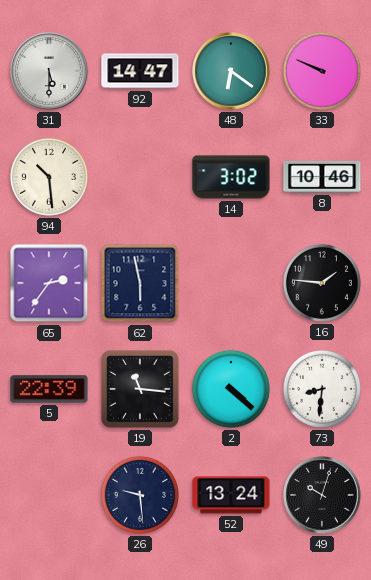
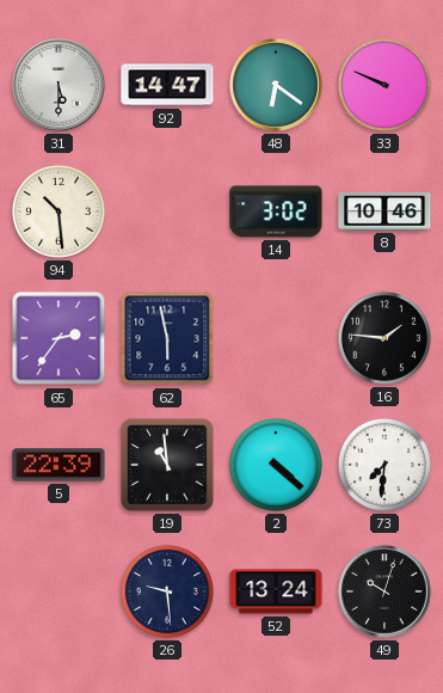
19: 11:16 -> 10:59
73: 8:31 -> 7:31
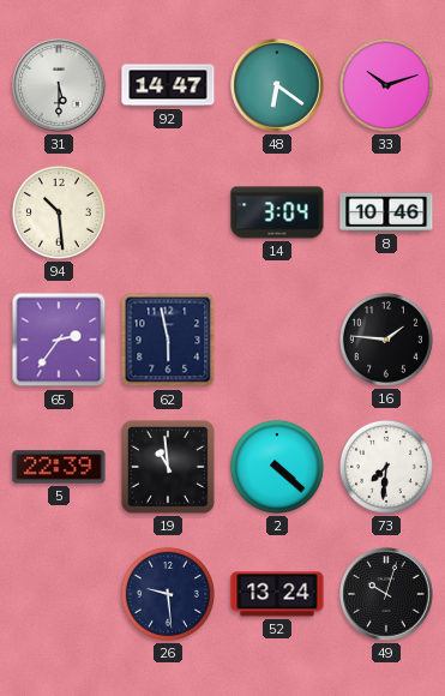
33: 9:49 -> 10:12
14: 3:02 -> 3:04
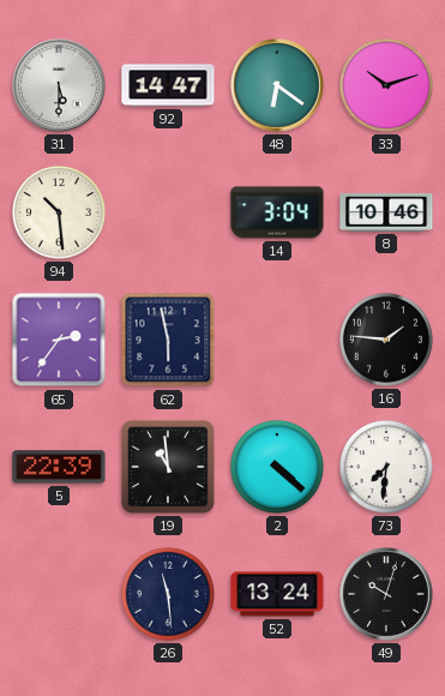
26: 9:29 -> 11:29
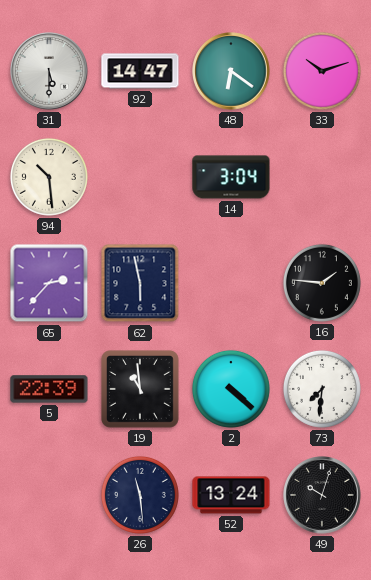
8: 10:46 -> none
65: 2:36 -> 2:37
